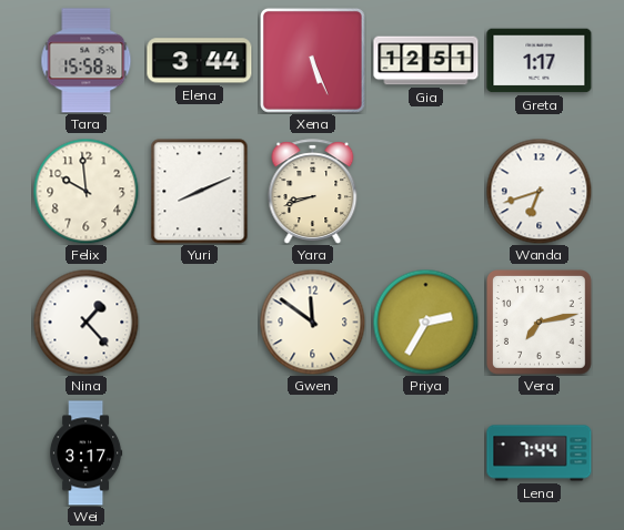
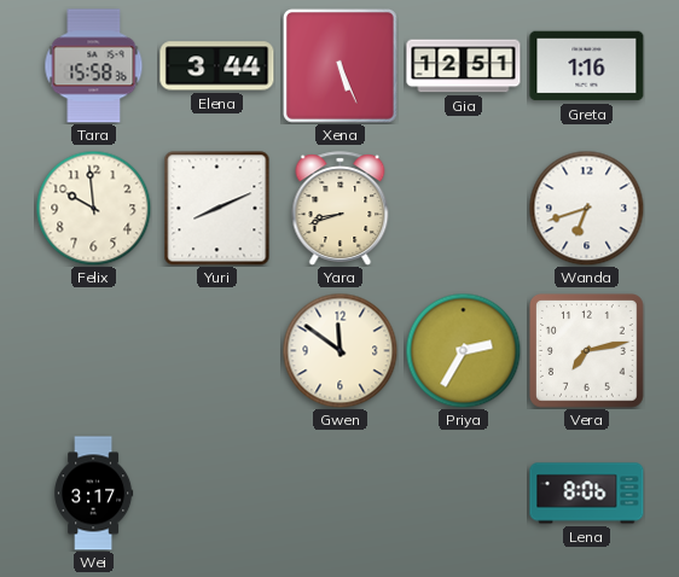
Greta: 1:17 -> 1:16
Nina: 1:23 -> none
Lena: 7:44 -> 8:06
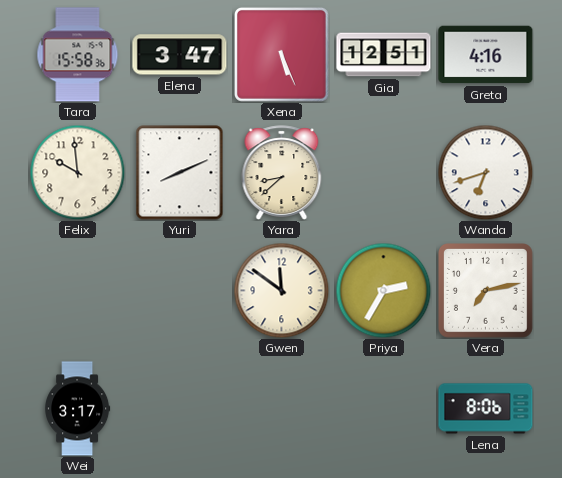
Elena: 3:44 -> 3:47
Greta: 1:16 -> 4:16
Yara: 8:42 -> 8:38
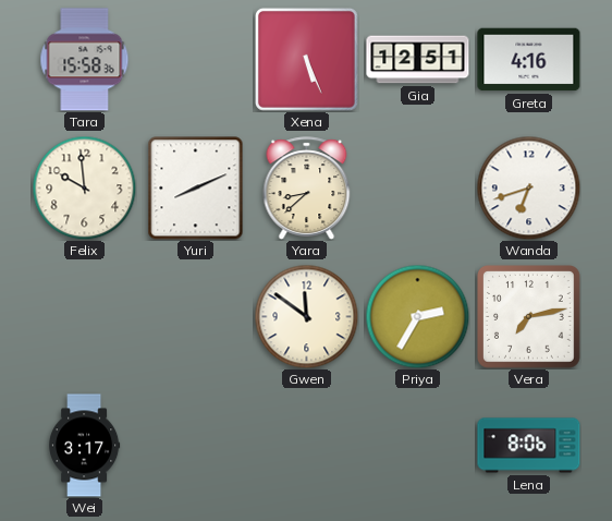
Elena: 3:47 -> none
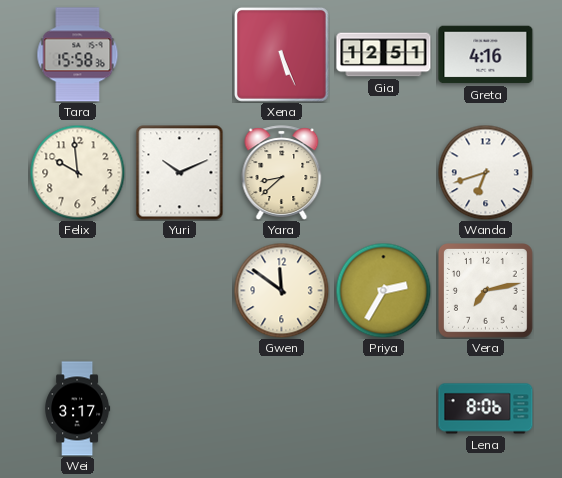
Yuri: 8:11 -> 10:11
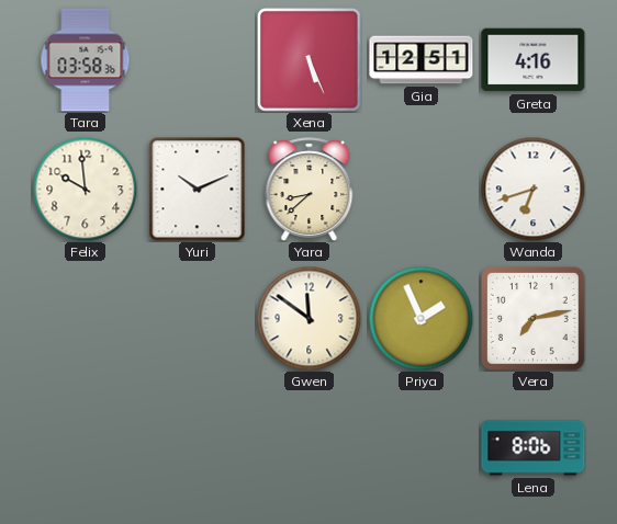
Tara: 15:58 -> 03:58
Priya: 2:35 -> 1:56
Wei: 3:17 -> none
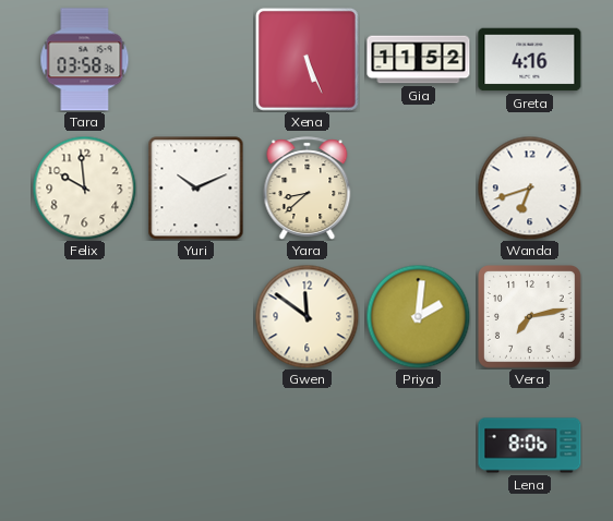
Gia: 12:51 -> 11:52
Priya: 1:56 -> 2:01
